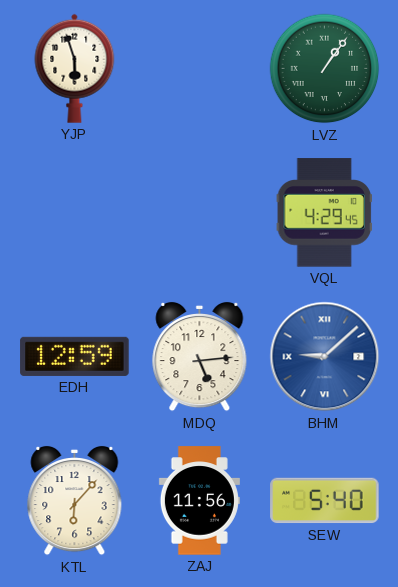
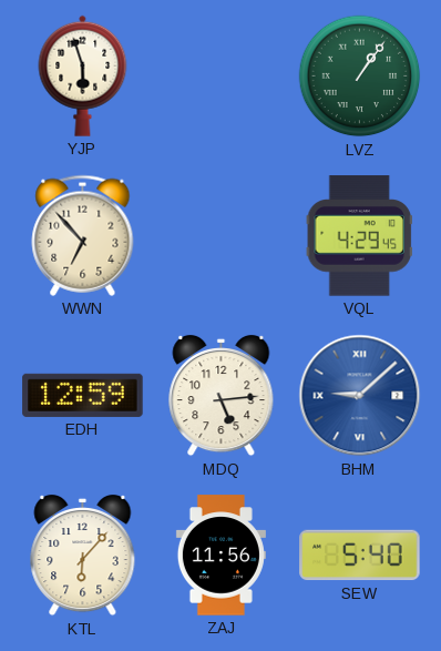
WWN: none -> 6:53
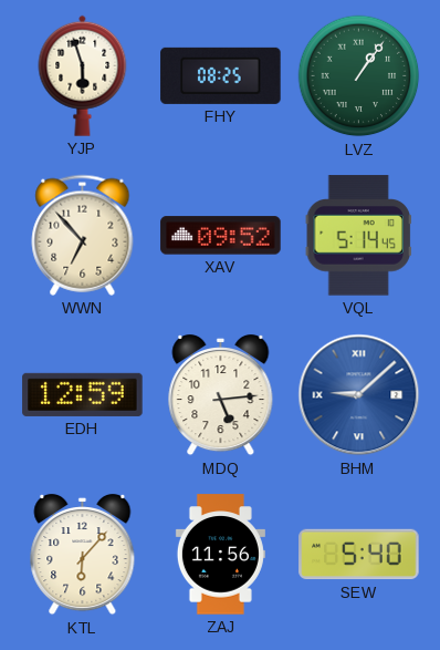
FHY: none -> 08:25
XAV: none -> 09:52
VQL: 4:29 -> 5:14
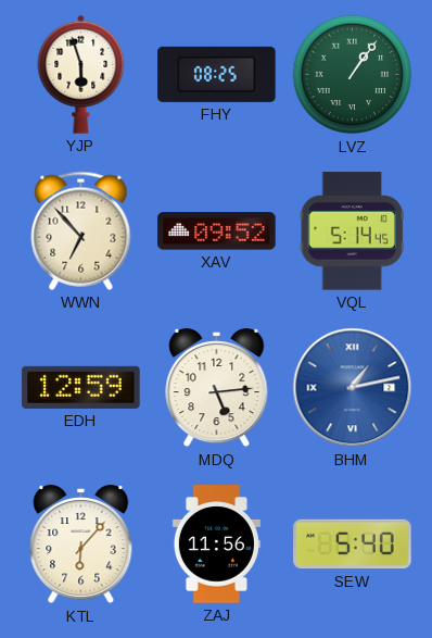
BHM: 9:08 -> 1:13
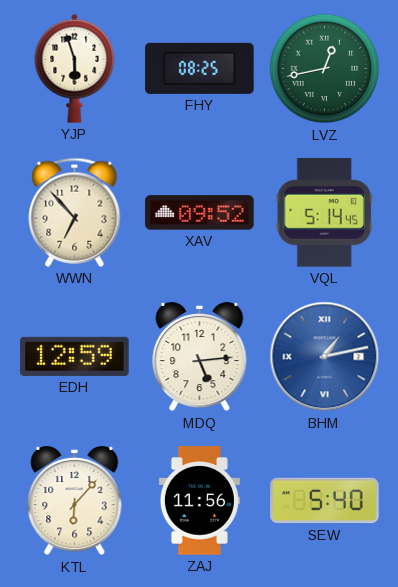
LVZ: 1:06 -> 12:43
